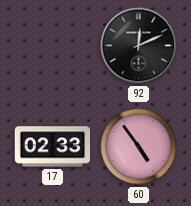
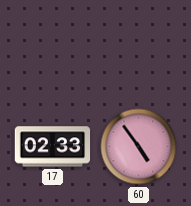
92: 12:11 -> none
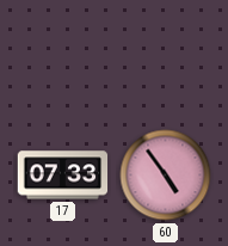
17: 02:33 -> 07:33
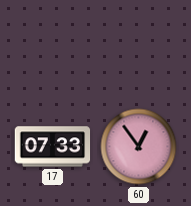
60: 4:54 -> 12:54
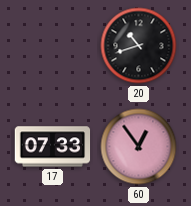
20: none -> 10:42
